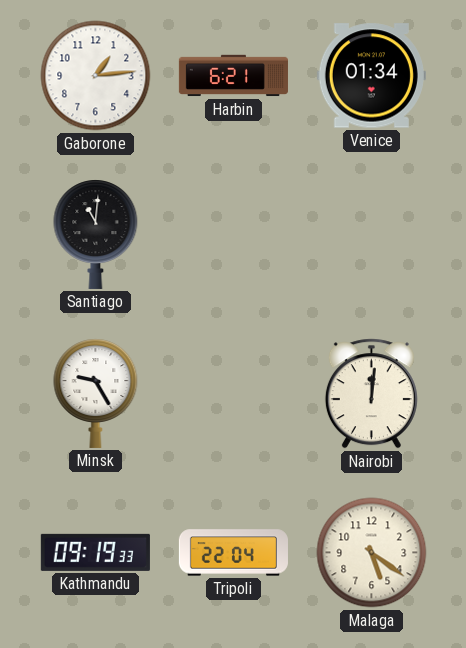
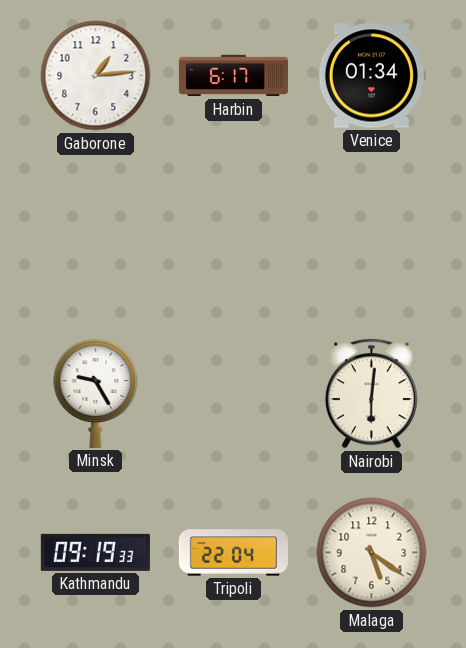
Harbin: 6:21 -> 6:17
Santiago: 11:01 -> none
Nairobi: 12:01 -> 6:01
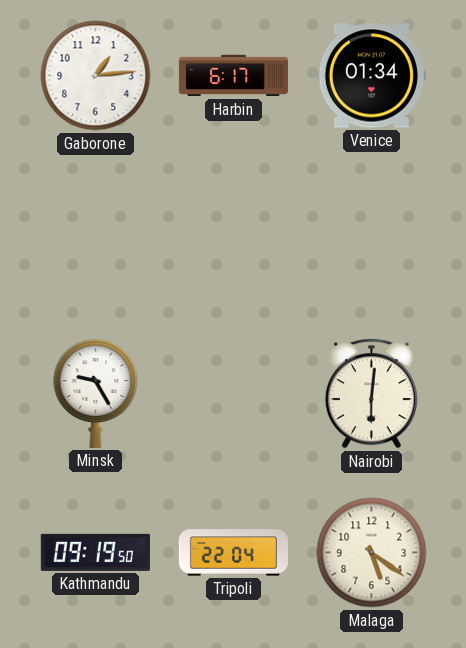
Kathmandu: 09:19:33 -> 09:19:50
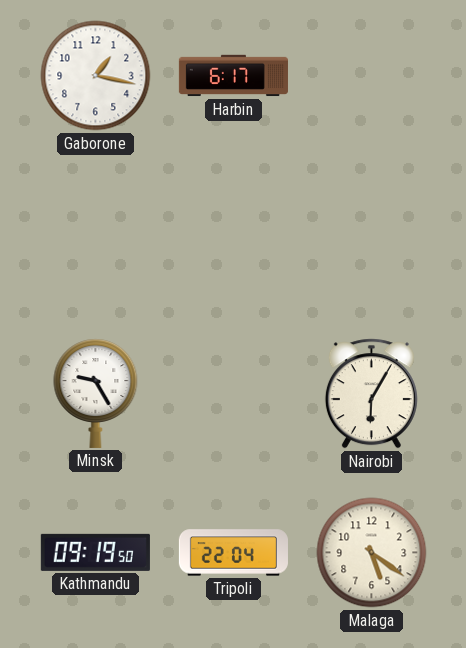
Gaborone: 1:14 -> 1:17
Venice: 01:34 -> none
Nairobi: 6:01 -> 6:05
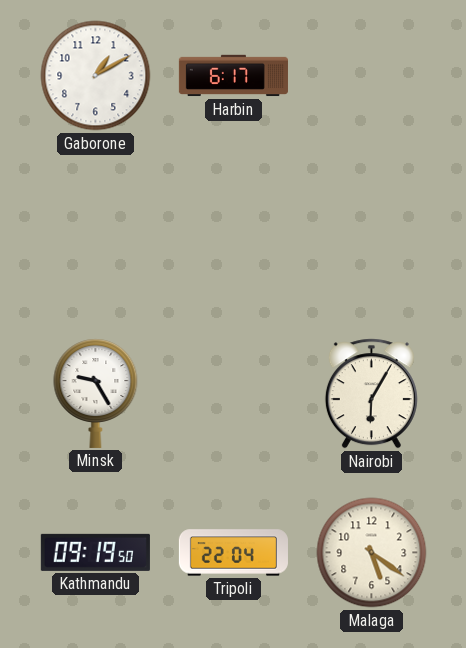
Gaborone: 1:17 -> 1:10
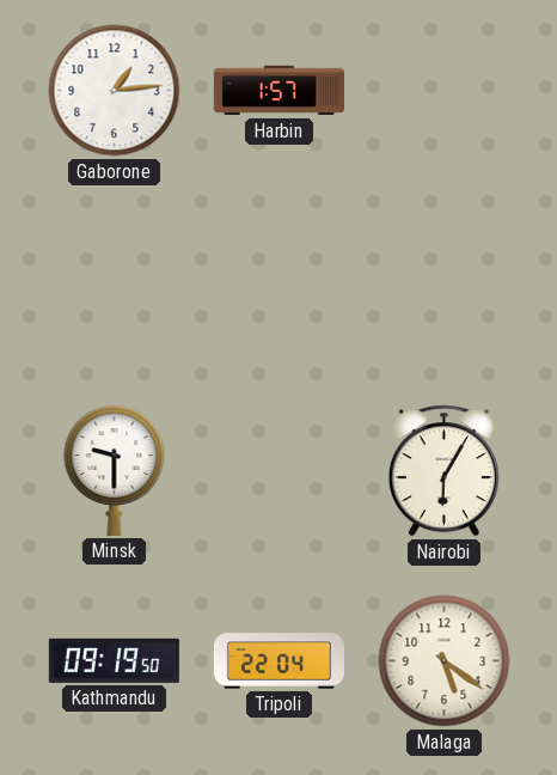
Gaborone: 1:10 -> 1:14
Harbin: 6:17 -> 1:57
Minsk: 9:25 -> 9:30
